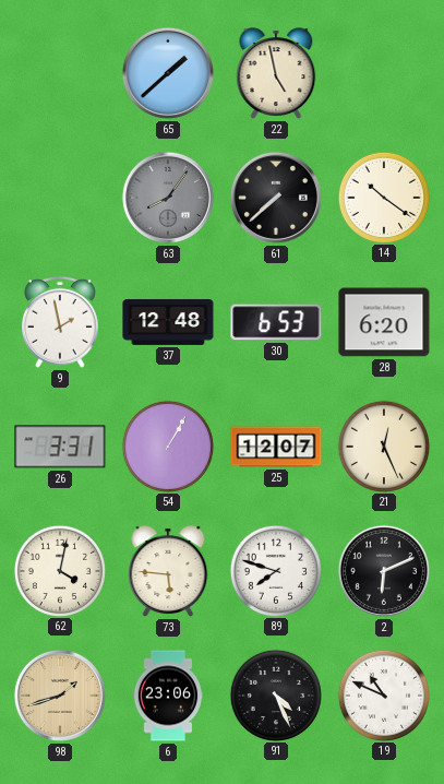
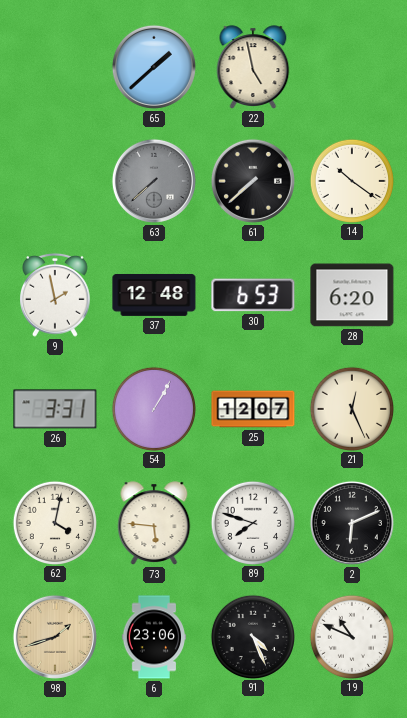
63: 8:06 -> 7:38
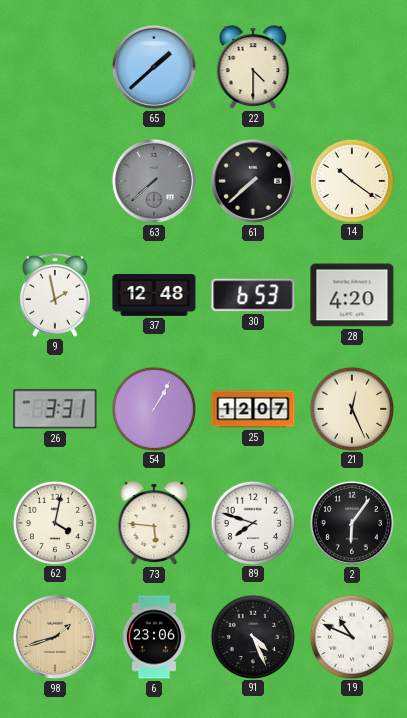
22: 4:58 -> 4:30
28: 6:20 -> 4:20
2: 6:11 -> 6:06
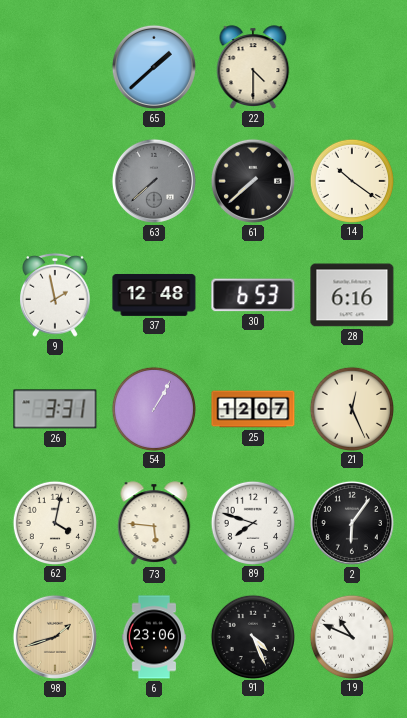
28: 4:20 -> 6:16
